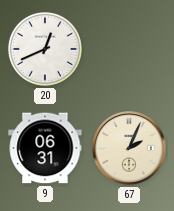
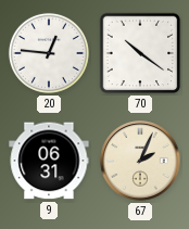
20: 12:41 -> 12:46
70: none -> 10:21
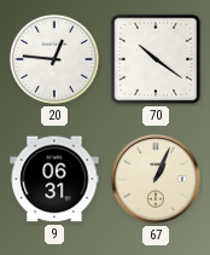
67: 2:04 -> 1:04
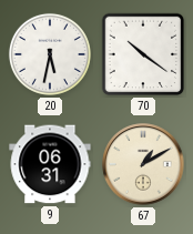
20: 12:46 -> 5:32
67: 1:04 -> 1:10
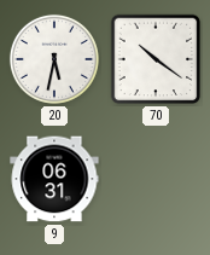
67: 1:10 -> none
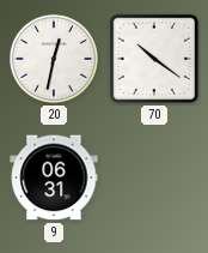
20: 5:32 -> 12:32
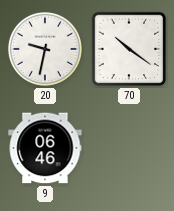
20: 12:32 -> 9:32
9: 06:31 -> 06:46
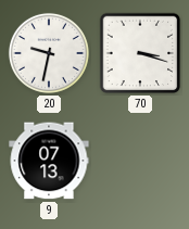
70: 10:21 -> 3:18
9: 06:46 -> 07:13
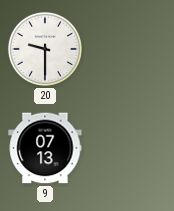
20: 9:32 -> 9:30
70: 3:18 -> none
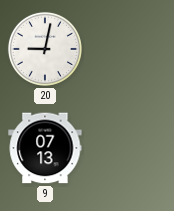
20: 9:30 -> 9:02
